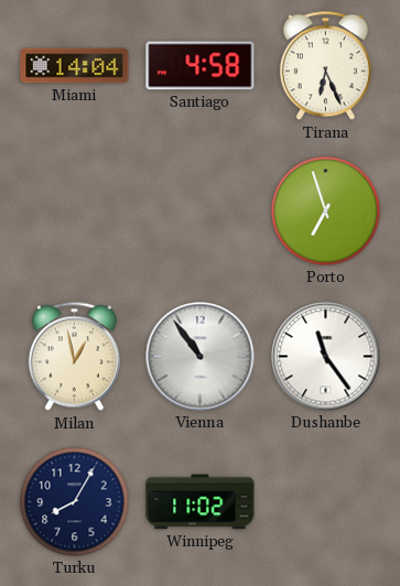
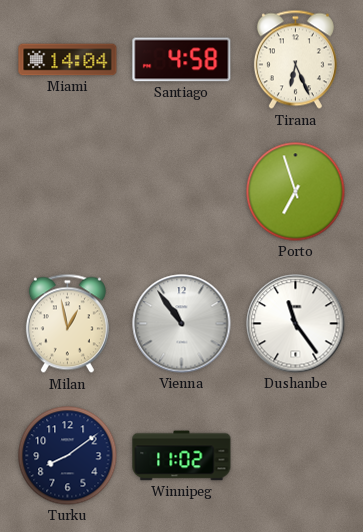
Turku: 8:05 -> 8:09
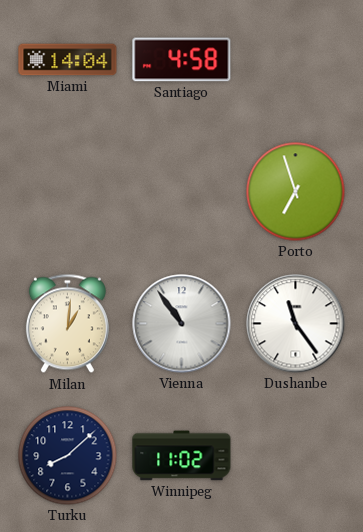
Tirana: 6:26 -> none
Milan: 12:58 -> 1:01
Turku: 8:09 -> 8:08
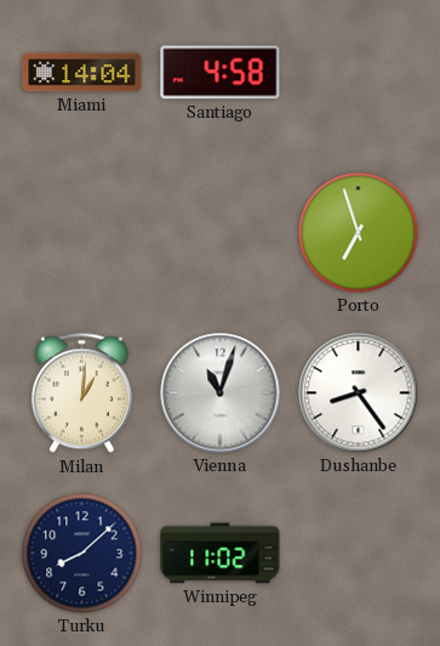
Vienna: 10:54 -> 11:03
Dushanbe: 11:24 -> 8:24
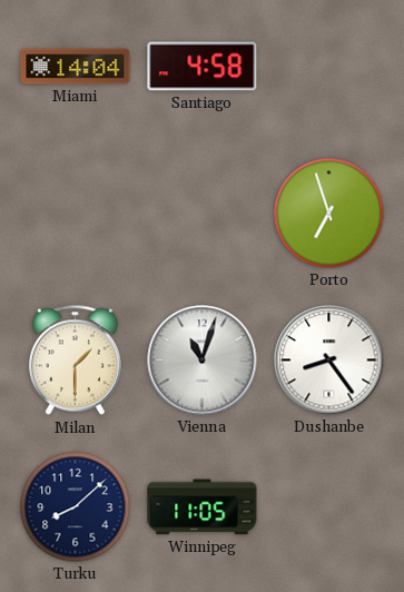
Milan: 1:01 -> 1:30
Winnipeg: 11:02 -> 11:05
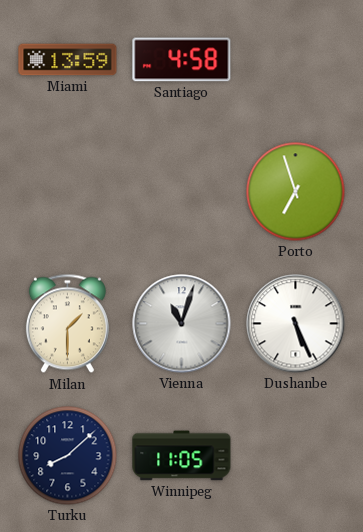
Miami: 14:04 -> 13:59
Dushanbe: 8:24 -> 5:26
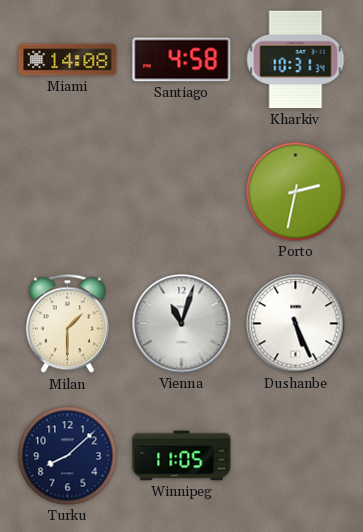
Miami: 13:59 -> 14:08
Kharkiv: none -> 10:31
Porto: 6:57 -> 2:32
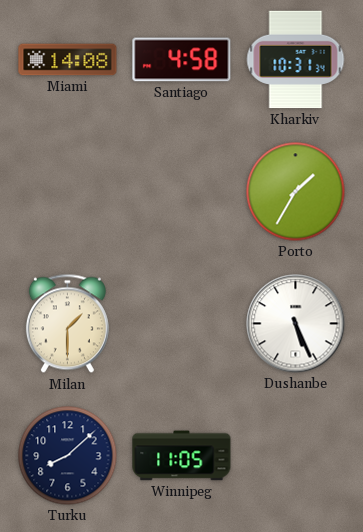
Porto: 2:32 -> 1:35
Vienna: 11:03 -> none
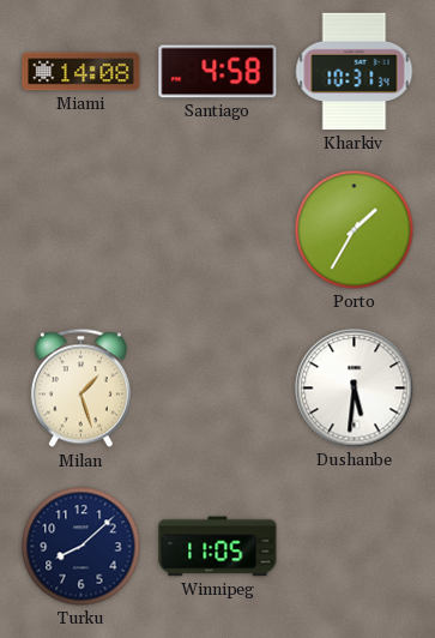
Milan: 1:30 -> 1:27
Dushanbe: 5:26 -> 5:31
